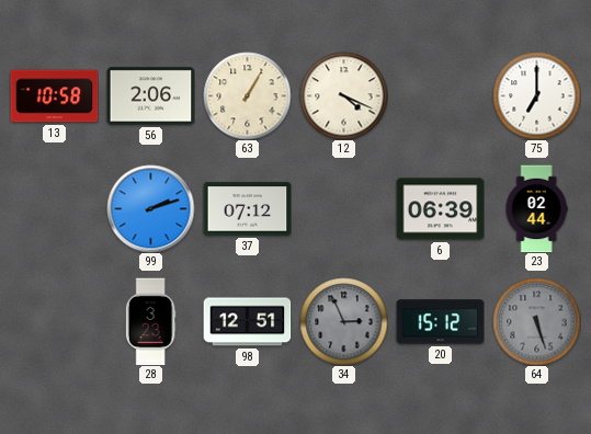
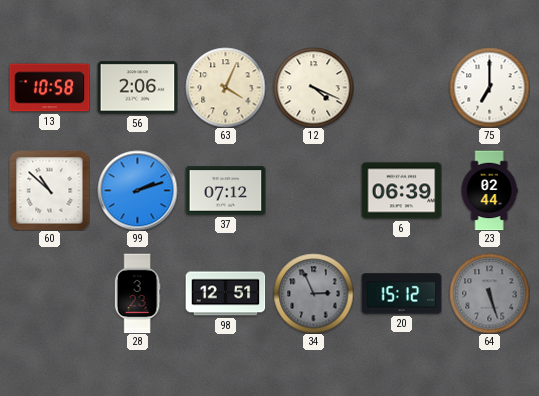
63: 1:05 -> 4:04
60: none -> 10:52
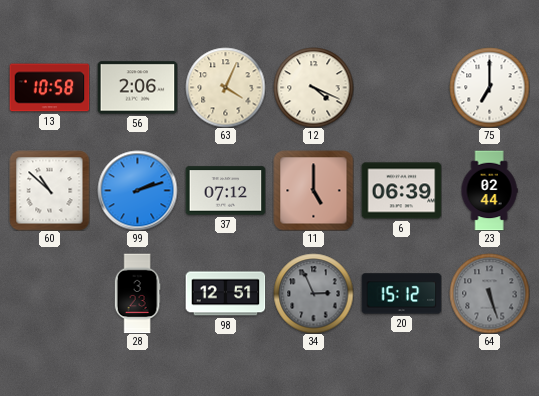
11: none -> 5:00
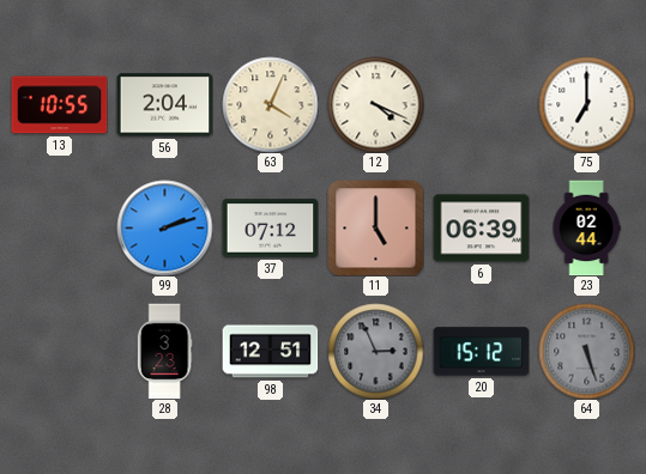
13: 10:58 -> 10:55
56: 2:06 -> 2:04
60: 10:52 -> none
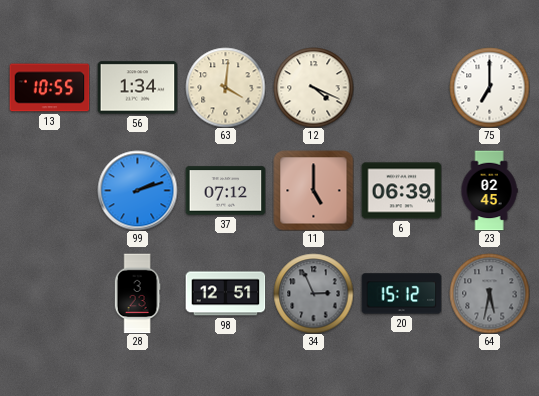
56: 2:04 -> 1:34
63: 4:04 -> 4:01
23: 02:44 -> 02:45
64: 5:27 -> 5:32
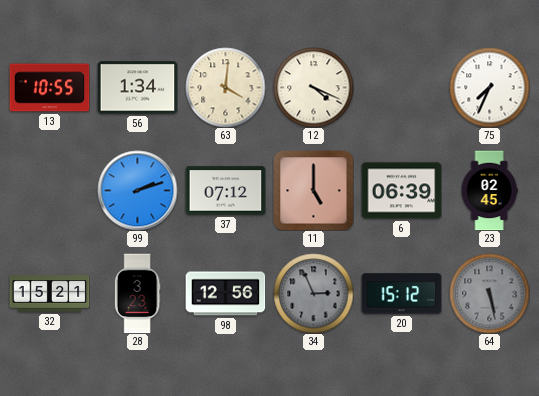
75: 7:00 -> 7:34
32: none -> 15:21
98: 12:51 -> 12:56
64: 5:32 -> 5:28
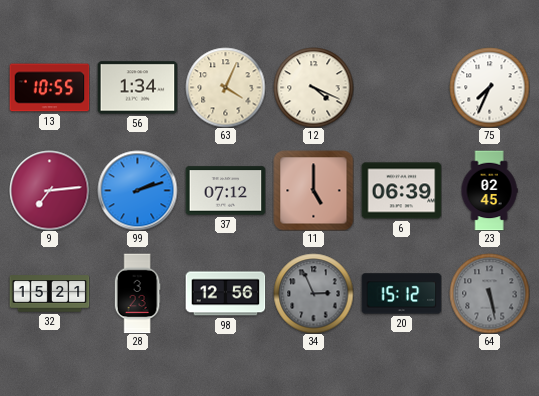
63: 4:01 -> 4:04
9: none -> 7:14
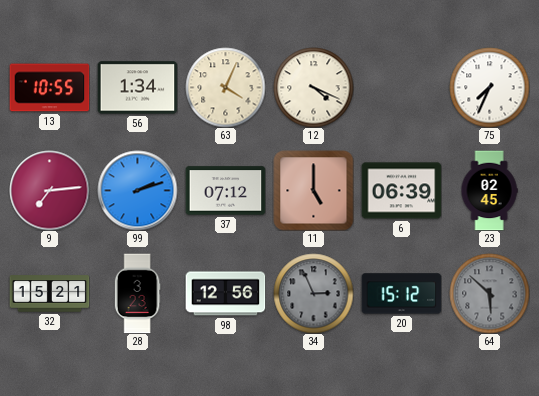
64: 5:28 -> 5:52
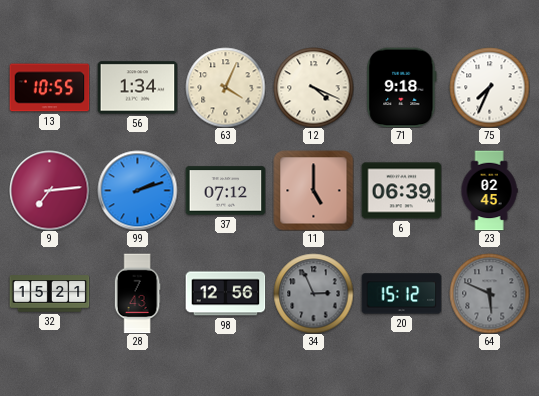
71: none -> 9:18
28: 3:23 -> 7:43
64: 5:52 -> 5:49
